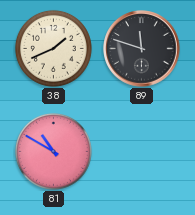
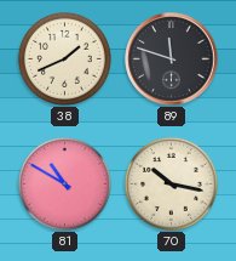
70: none -> 10:17
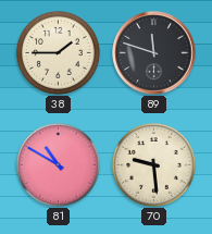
38: 1:41 -> 1:45
70: 10:17 -> 9:29
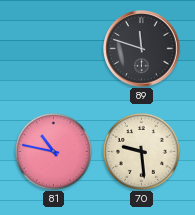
38: 1:45 -> none
81: 10:50 -> 10:47
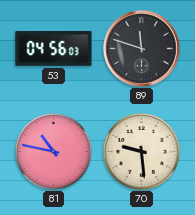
53: none -> 04:56
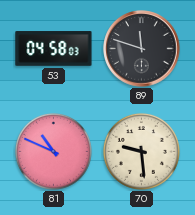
53: 04:56 -> 04:58
81: 10:47 -> 10:49
